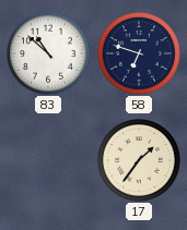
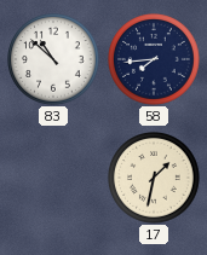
58: 6:48 -> 7:44
17: 1:36 -> 1:32
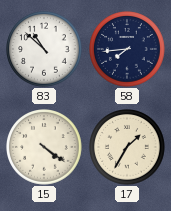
15: none -> 4:21
17: 1:32 -> 1:35
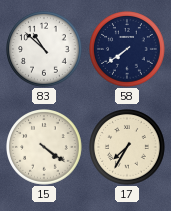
58: 7:44 -> 7:39
17: 1:35 -> 7:35
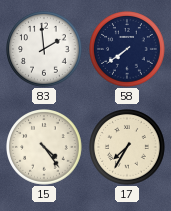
83: 10:52 -> 1:59
15: 4:21 -> 4:24
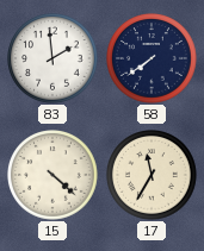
15: 4:24 -> 4:22
17: 7:35 -> 11:35
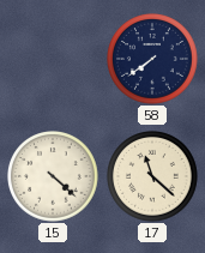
83: 1:59 -> none
17: 11:35 -> 11:22
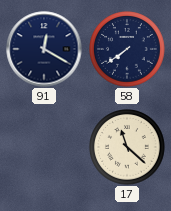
91: none -> 12:20
15: 4:22 -> none
